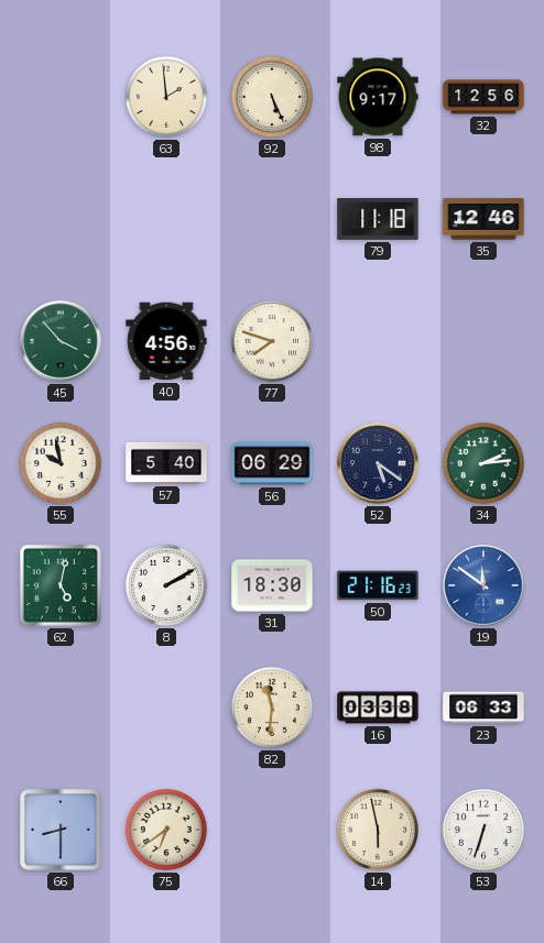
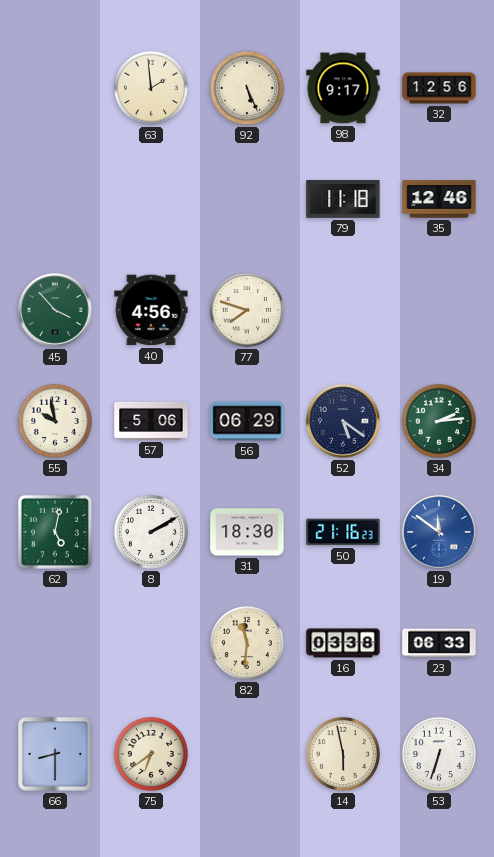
57: 5:40 -> 5:06
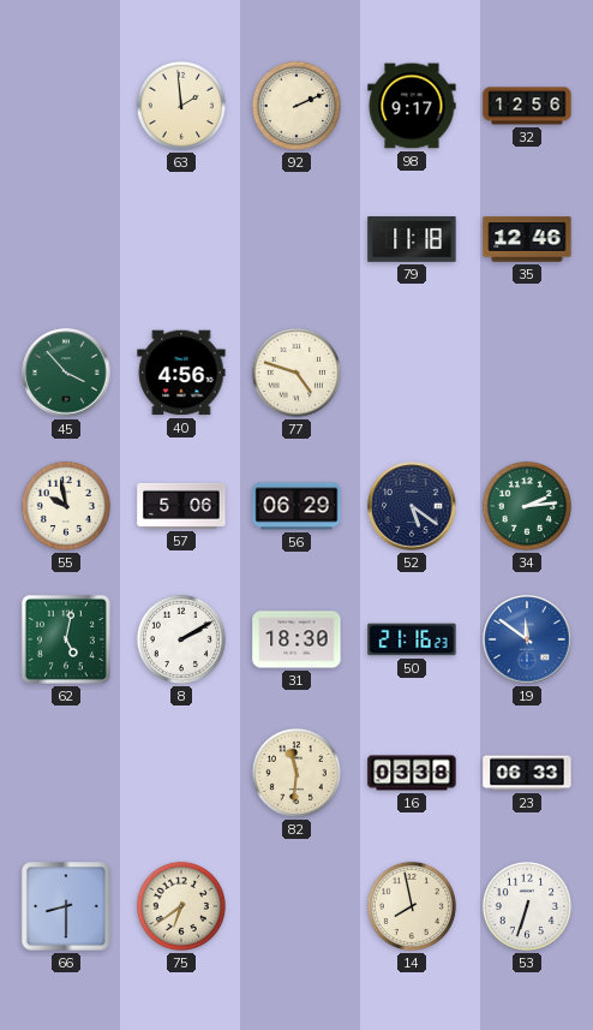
92: 5:26 -> 2:11
77: 7:48 -> 4:48
14: 5:58 -> 7:58
